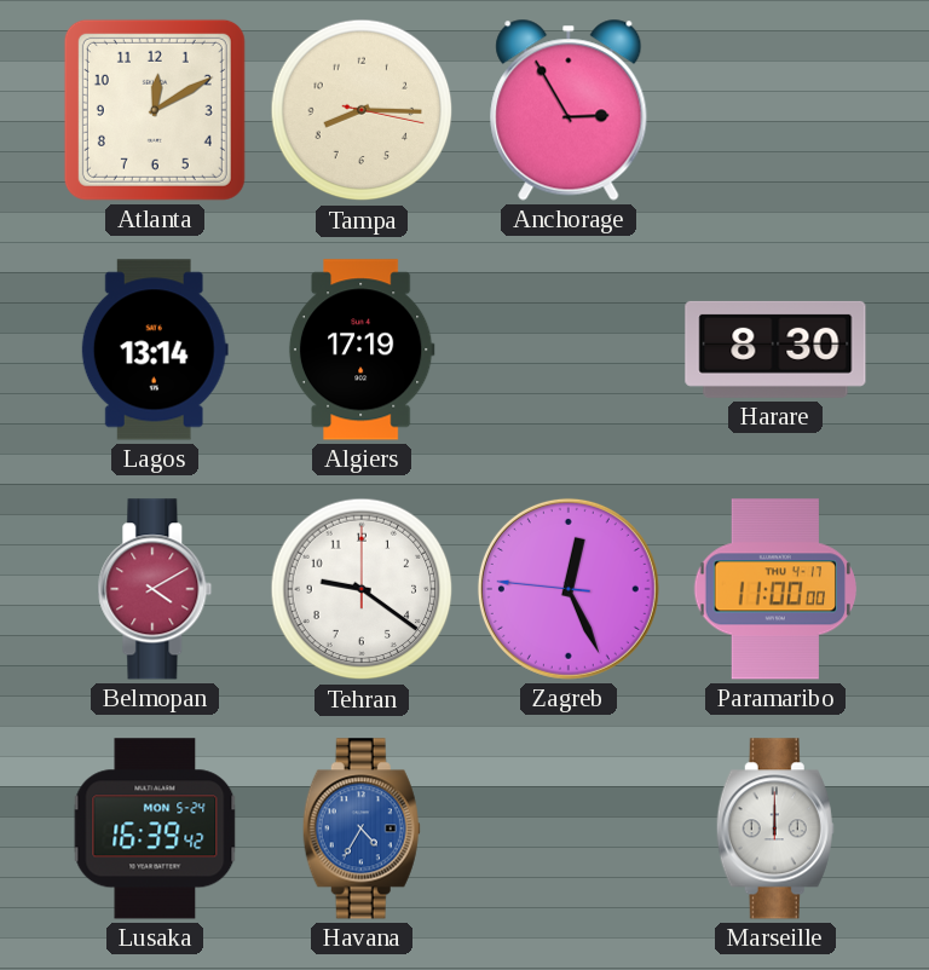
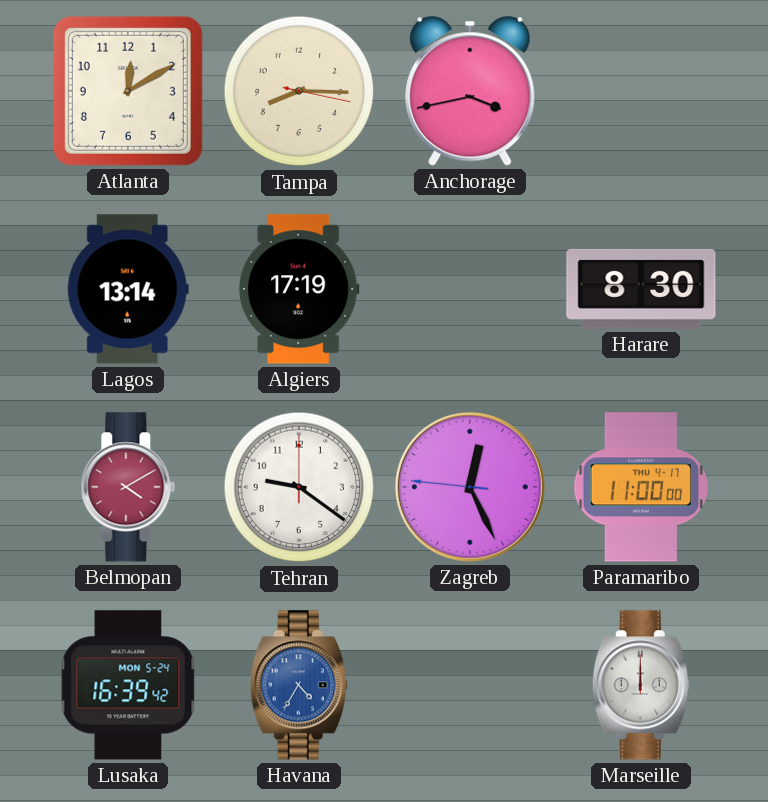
Anchorage: 2:55 -> 3:43
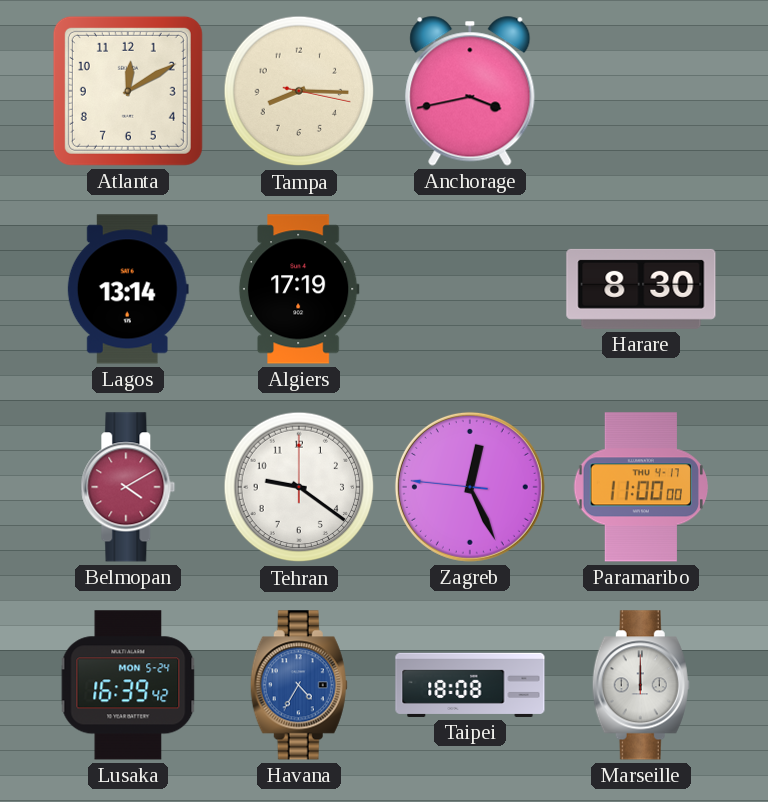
Taipei: none -> 18:08
